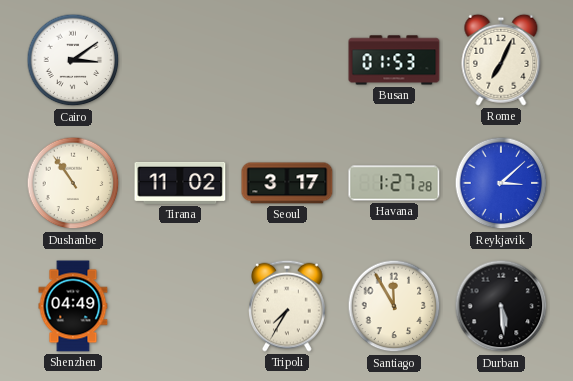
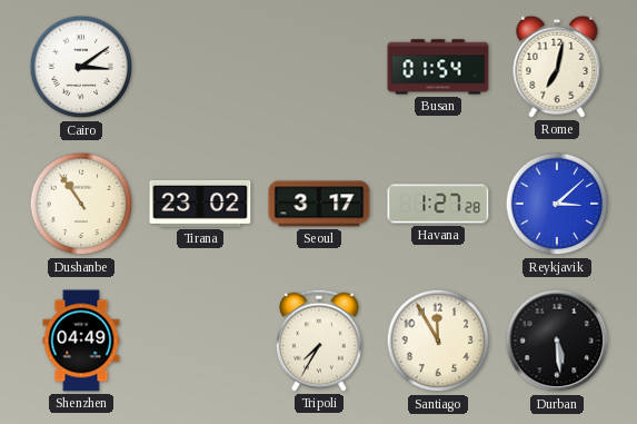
Busan: 01:53 -> 01:54
Rome: 7:04 -> 7:02
Tirana: 11:02 -> 23:02
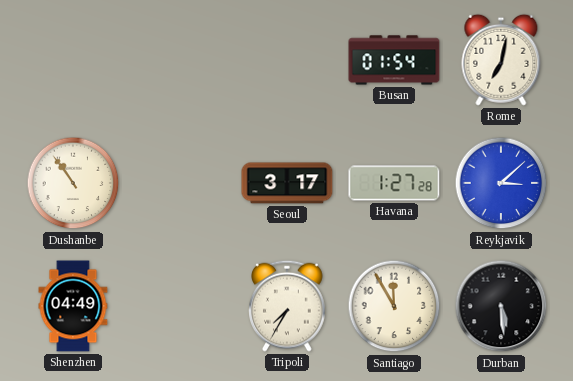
Cairo: 3:09 -> none
Tirana: 23:02 -> none
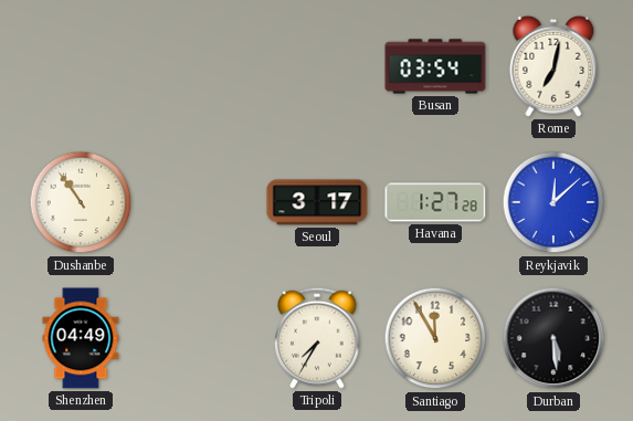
Busan: 01:54 -> 03:54
Reykjavik: 3:08 -> 12:08
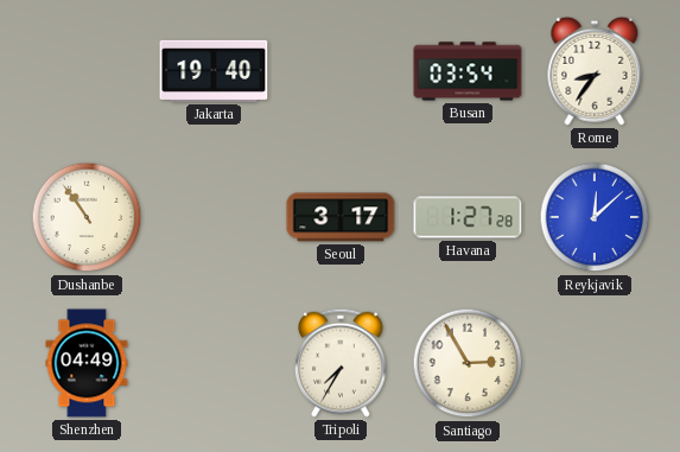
Jakarta: none -> 19:40
Rome: 7:02 -> 8:36
Santiago: 11:55 -> 2:55
Durban: 5:29 -> none
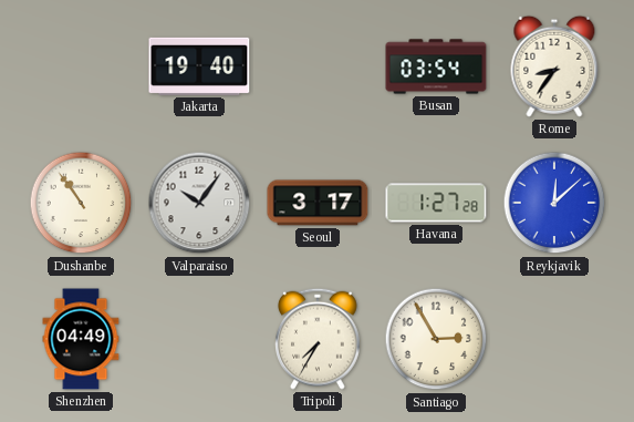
Valparaiso: none -> 10:06
